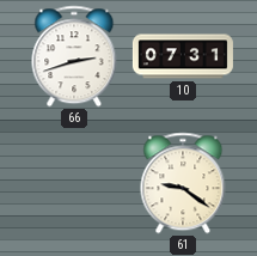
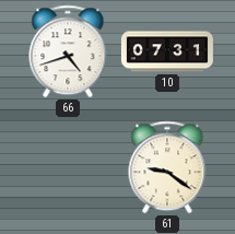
66: 2:42 -> 4:42
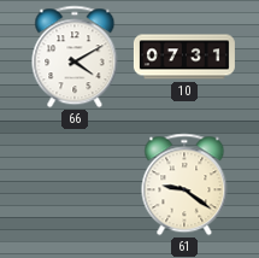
66: 4:42 -> 4:10
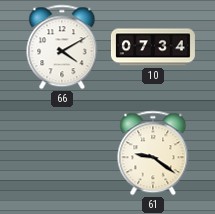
10: 07:31 -> 07:34
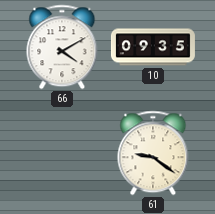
10: 07:34 -> 09:35
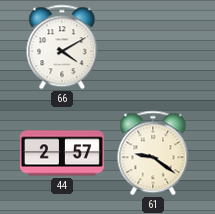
10: 09:35 -> none
44: none -> 2:57
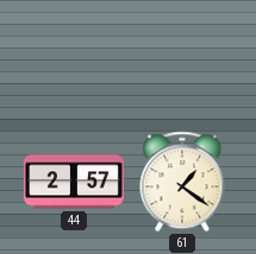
66: 4:10 -> none
61: 9:21 -> 1:21
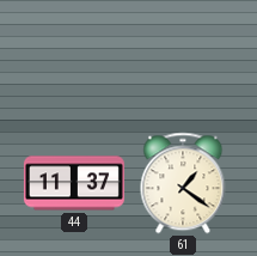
44: 2:57 -> 11:37
